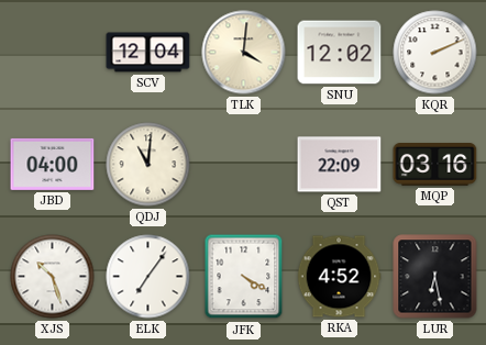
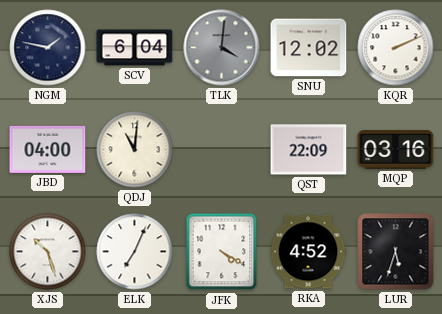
NGM: none -> 1:47
SCV: 12:04 -> 6:04
TLK dial: cream -> grey
ELK: 7:06 -> 7:04
LUR: 6:28 -> 5:33
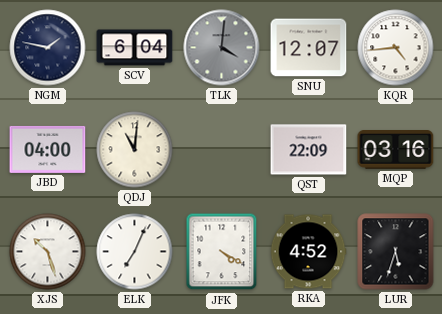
SNU: 12:02 -> 12:07
KQR: 2:11 -> 4:44
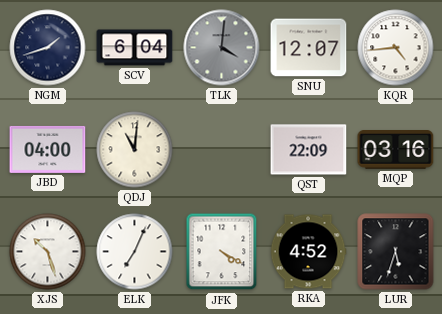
NGM: 1:47 -> 1:42
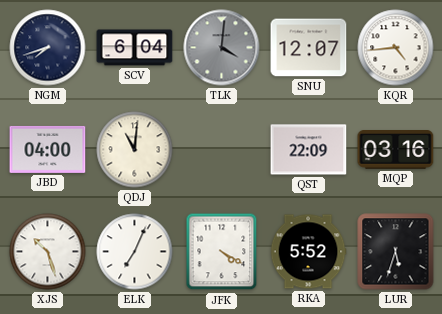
NGM: 1:42 -> 7:42
RKA: 4:52 -> 5:52
